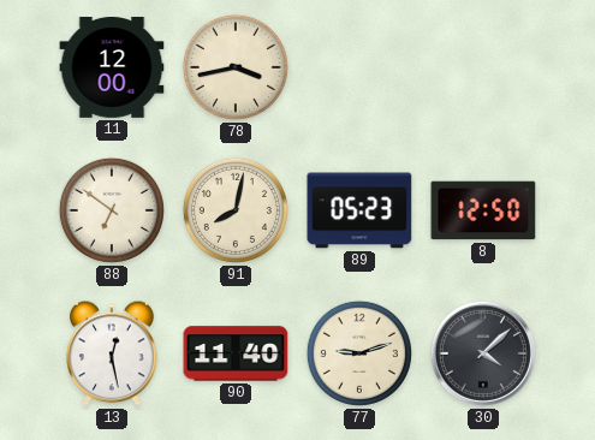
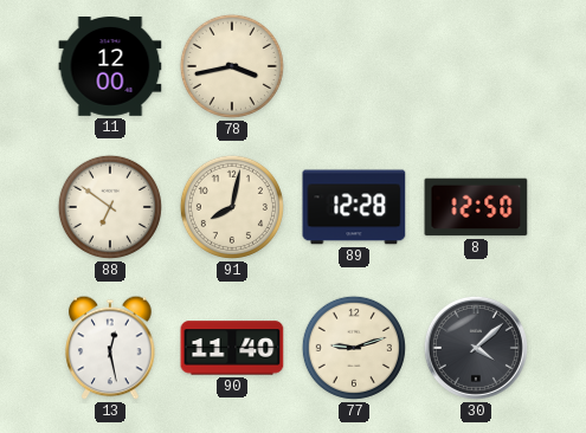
89: 05:23 -> 12:28
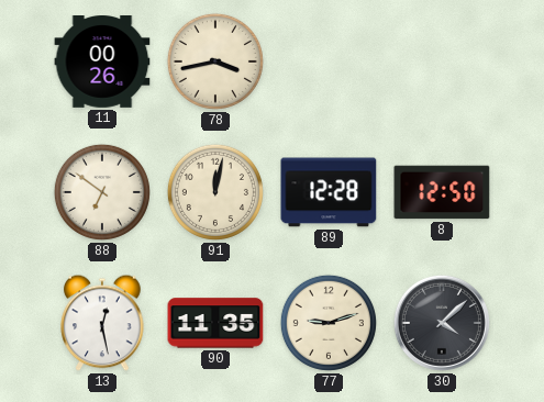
11: 12:00 -> 00:26
91: 8:02 -> 12:02
90: 11:40 -> 11:35
